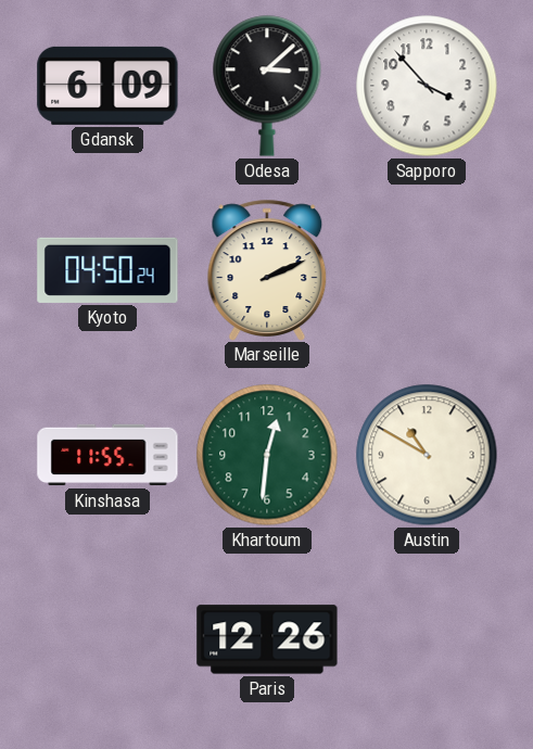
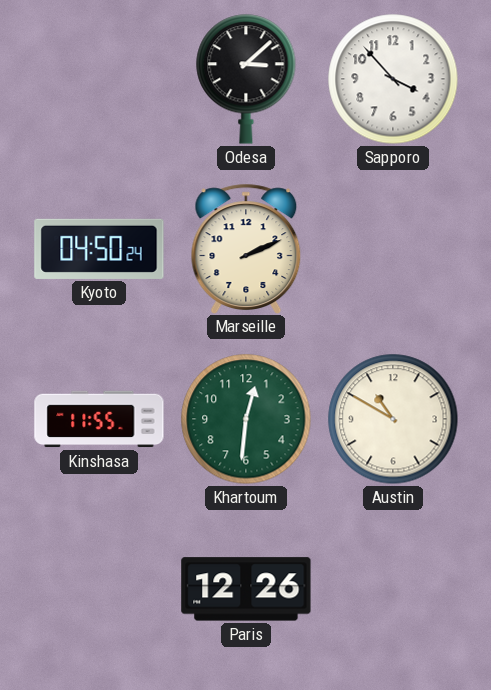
Gdansk: 6:09 -> none
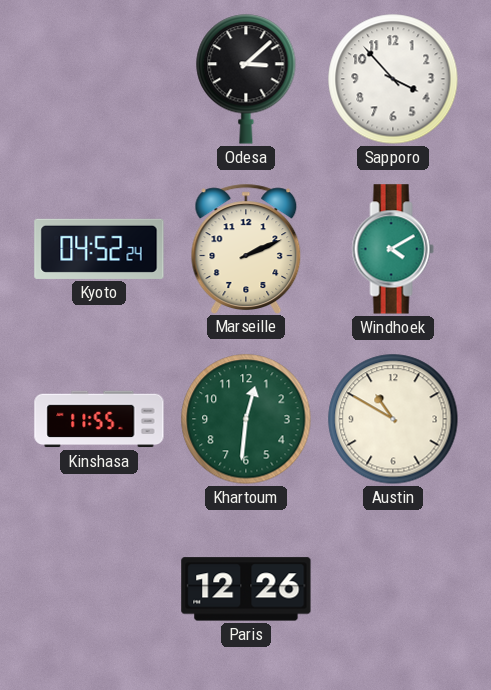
Kyoto: 04:50 -> 04:52
Windhoek: none -> 4:10
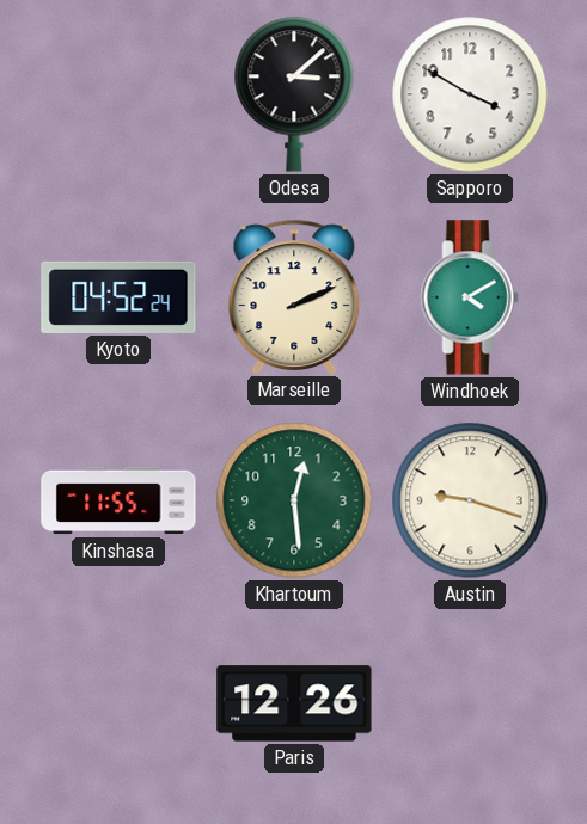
Sapporo: 3:53 -> 3:50
Khartoum: 12:31 -> 12:29
Austin: 10:50 -> 9:18
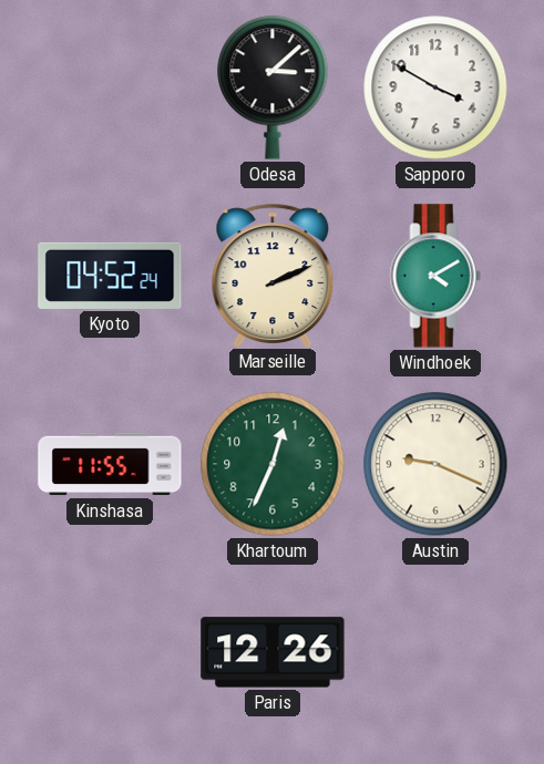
Khartoum: 12:29 -> 12:34
Austin: 9:18 -> 9:19
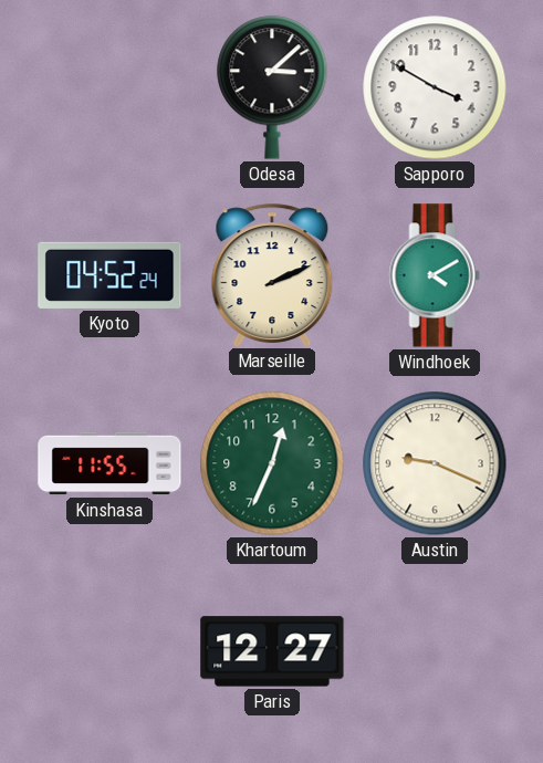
Paris: 12:26 -> 12:27
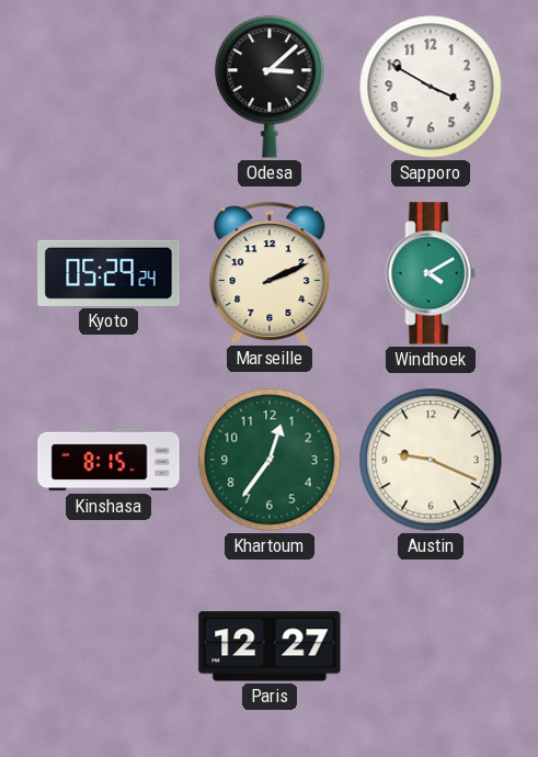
Kyoto: 04:52 -> 05:29
Kinshasa: 11:55 -> 8:15
Khartoum: 12:34 -> 12:36
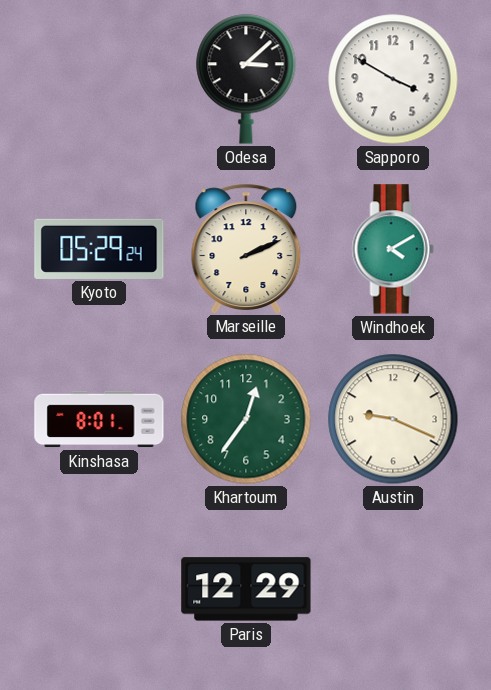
Kinshasa: 8:15 -> 8:01
Paris: 12:27 -> 12:29
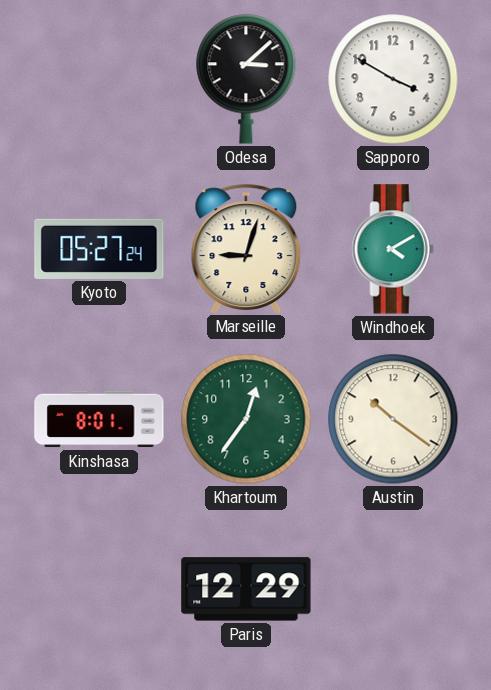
Kyoto: 05:29 -> 05:27
Marseille: 2:11 -> 9:03
Austin: 9:19 -> 10:21
